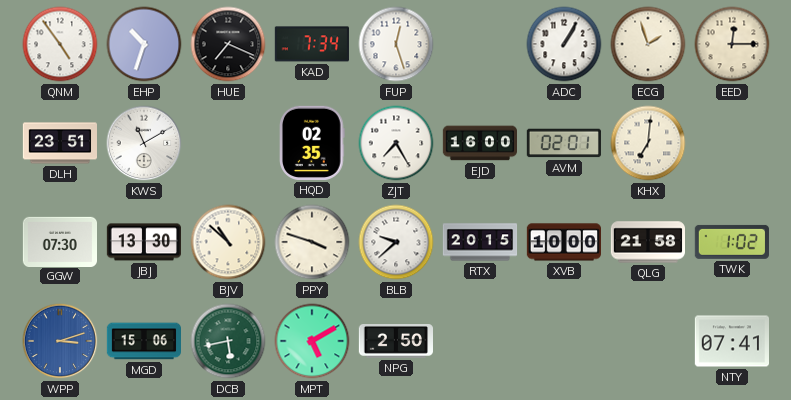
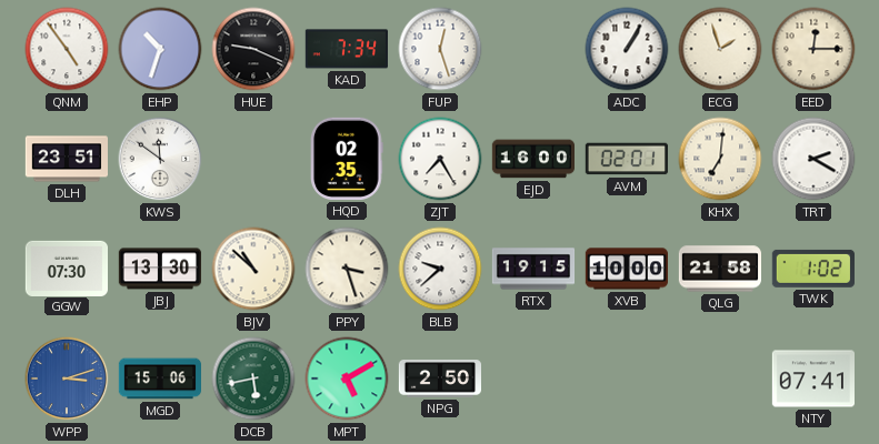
HUE: 7:19 -> 9:19
KWS: 11:10 -> 11:51
TRT: none -> 2:20
PPY: 3:48 -> 3:27
RTX: 20:15 -> 19:15
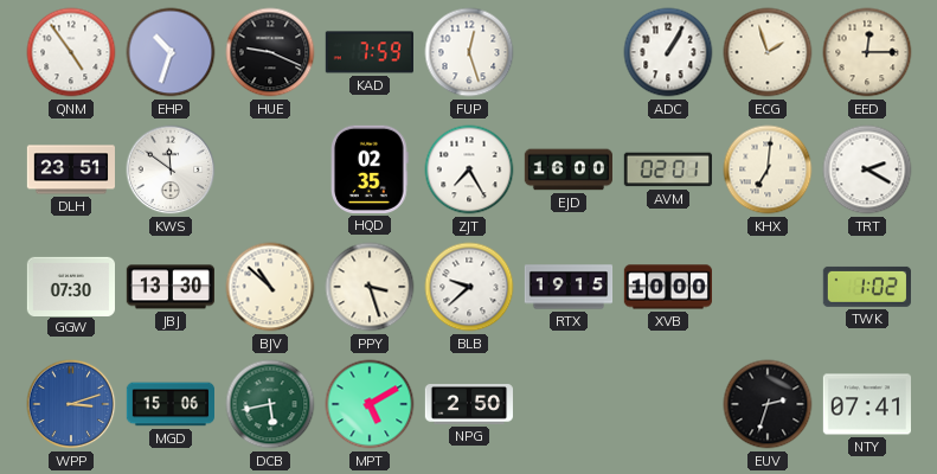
KAD: 7:34 -> 7:59
QLG: 21:58 -> none
EUV: none -> 2:33
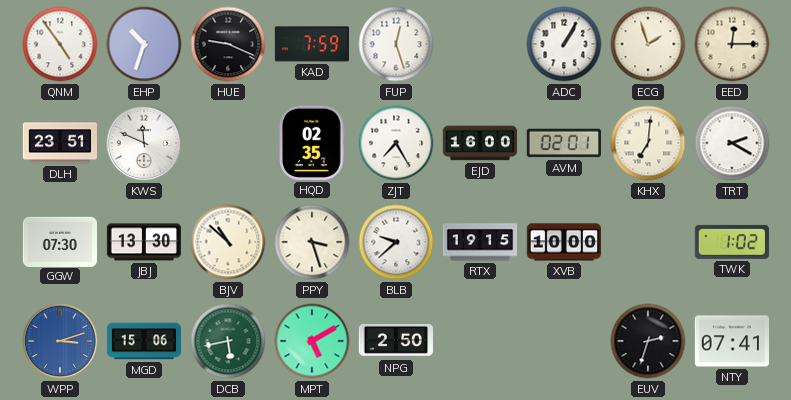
KWS: 11:51 -> 11:49
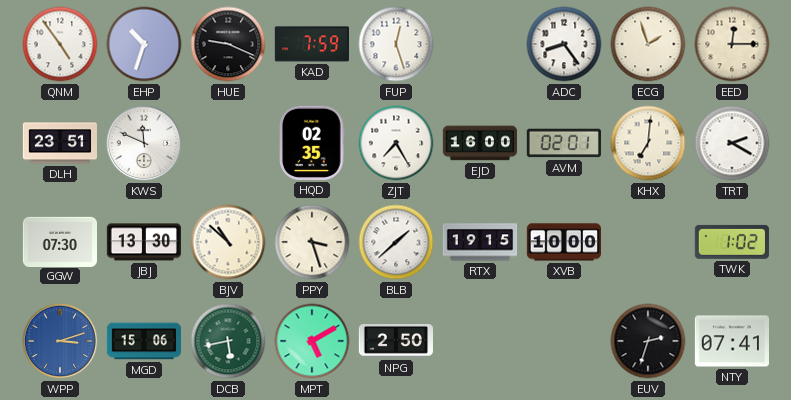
ADC: 1:05 -> 8:24
BLB: 9:38 -> 1:38
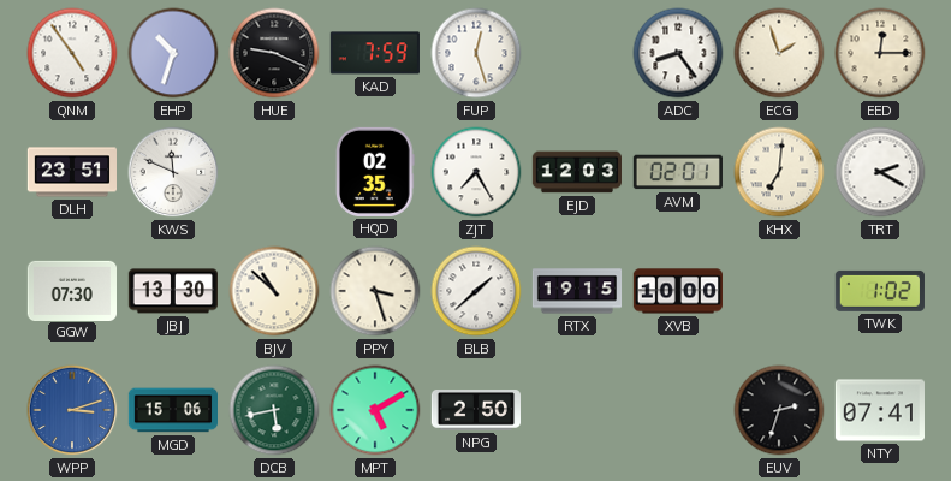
EJD: 16:00 -> 12:03
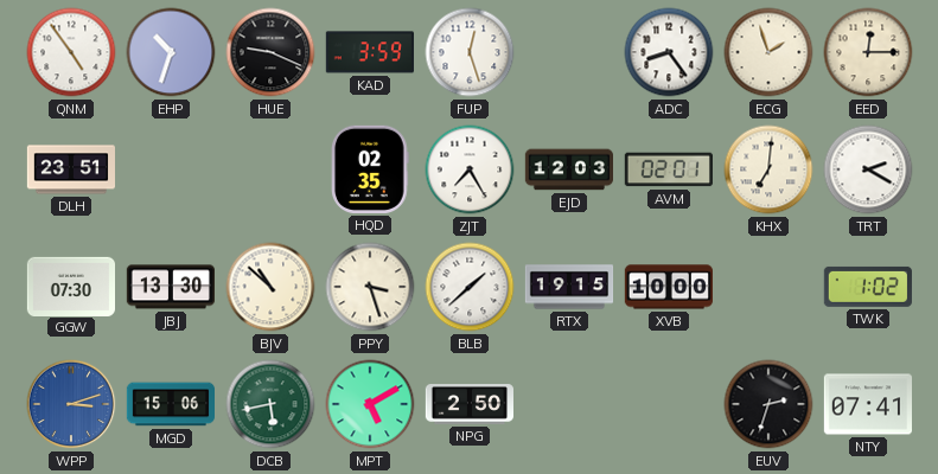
KAD: 7:59 -> 3:59
KWS: 11:49 -> none
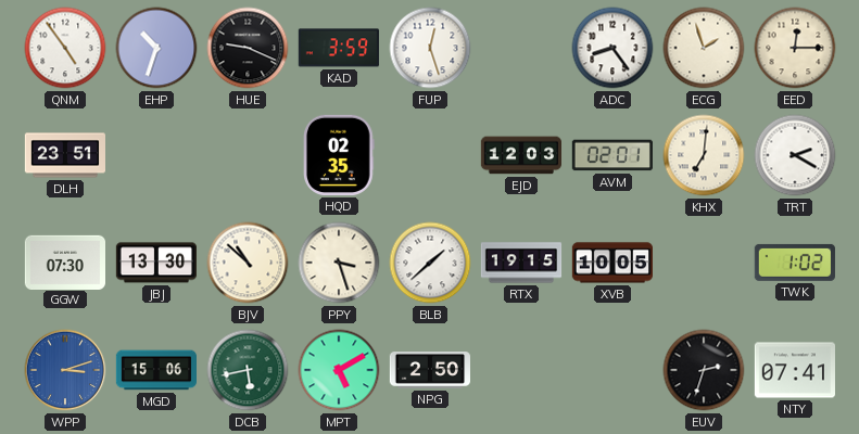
ZJT: 7:25 -> none
XVB: 10:00 -> 10:05
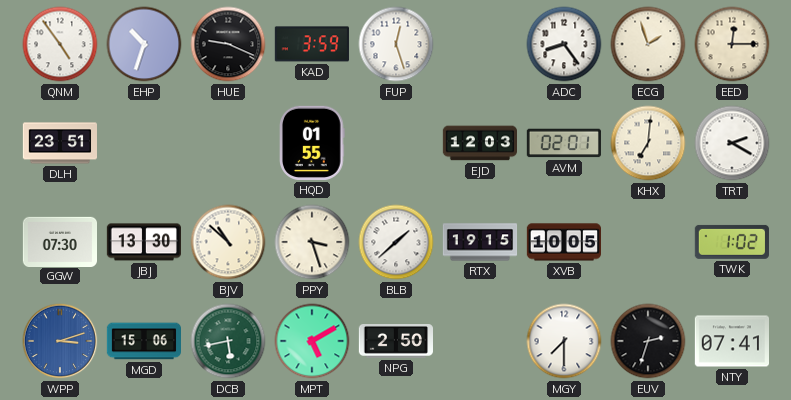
HQD: 02:35 -> 01:55
MGY: none -> 7:30
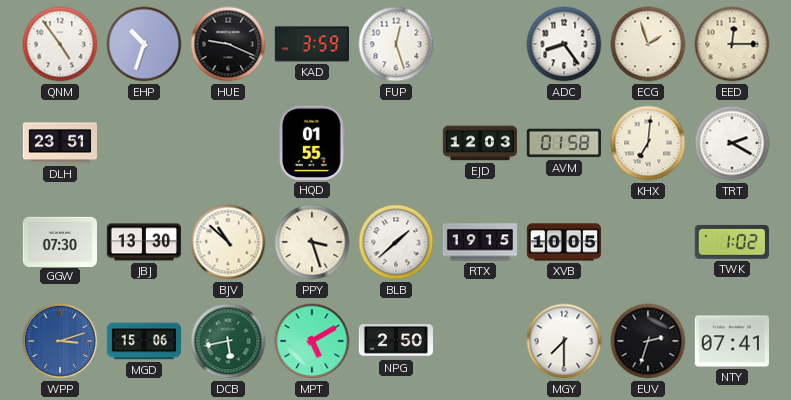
AVM: 02:01 -> 01:58
